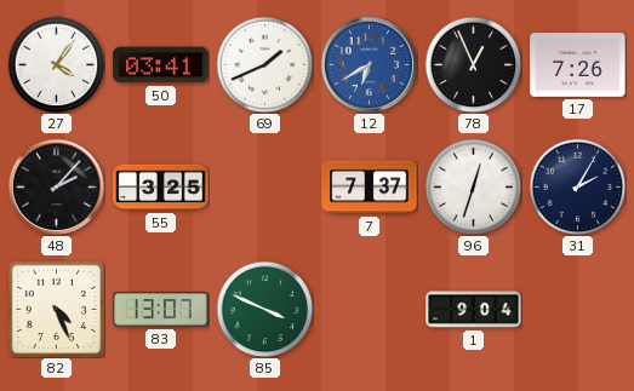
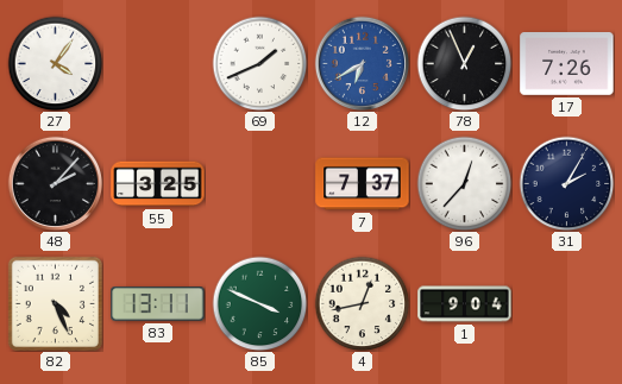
50: 03:41 -> none
96: 12:33 -> 12:37
83: 13:07 -> 13:11
4: none -> 12:43
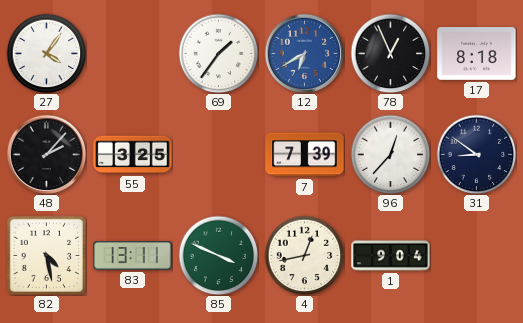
69: 1:41 -> 1:36
17: 7:26 -> 8:18
7: 7:37 -> 7:39
31: 2:05 -> 8:51
82: 4:26 -> 4:28
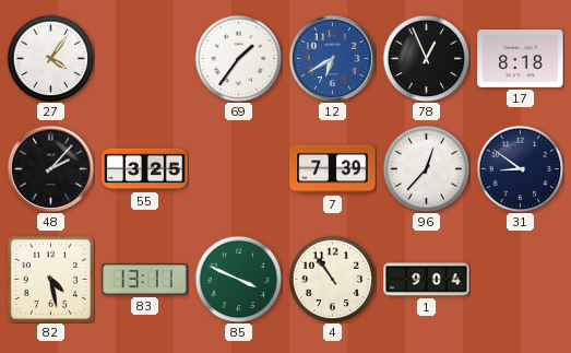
4: 12:43 -> 10:54
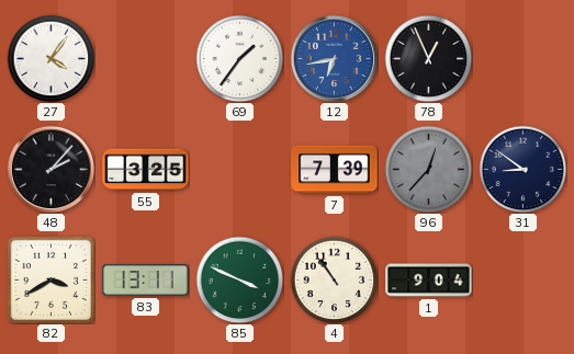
12: 6:40 -> 6:43
17: 8:18 -> none
96 dial: white -> grey
82: 4:28 -> 3:40
